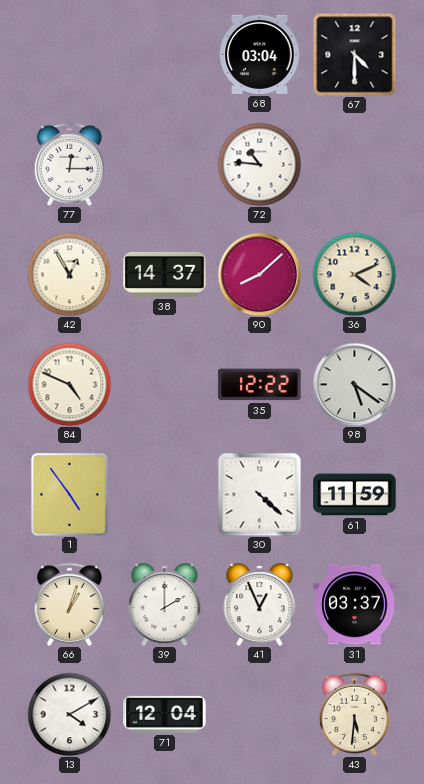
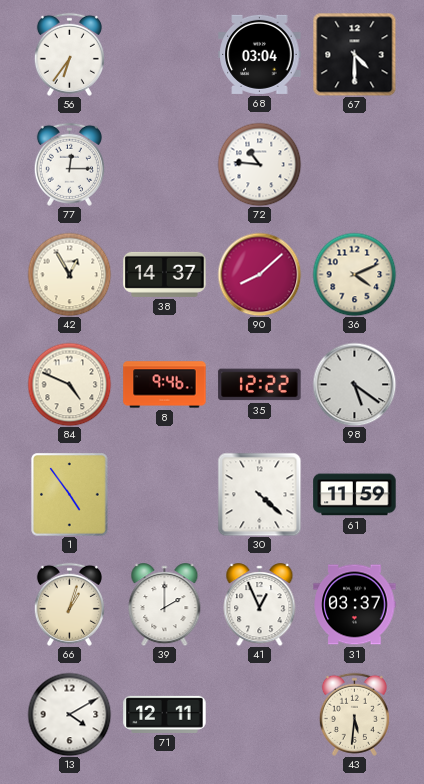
56: none -> 6:36
8: none -> 9:46
71: 12:04 -> 12:11
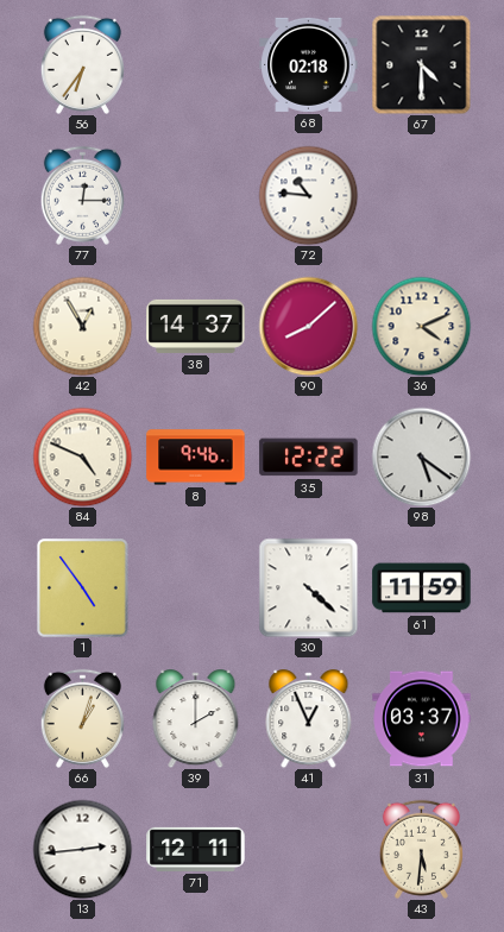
68: 03:04 -> 02:18
13: 4:10 -> 2:44
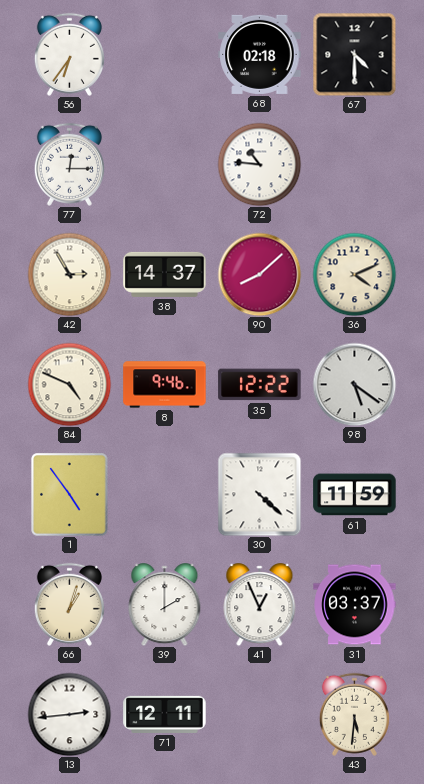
42: 12:55 -> 2:55
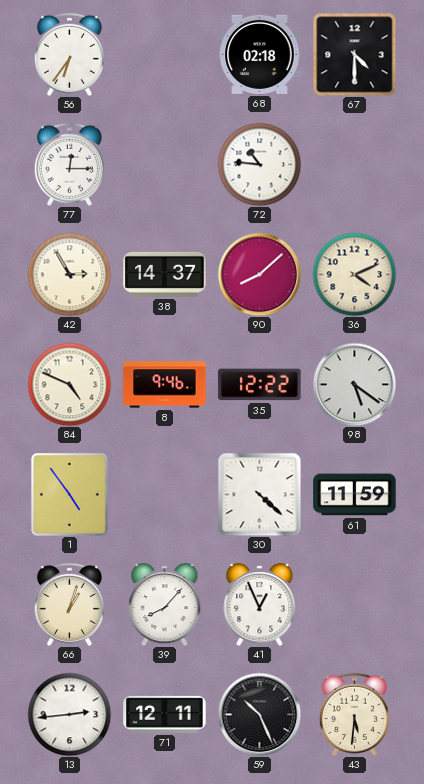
39: 2:00 -> 8:07
31: 03:37 -> none
59: none -> 10:26
